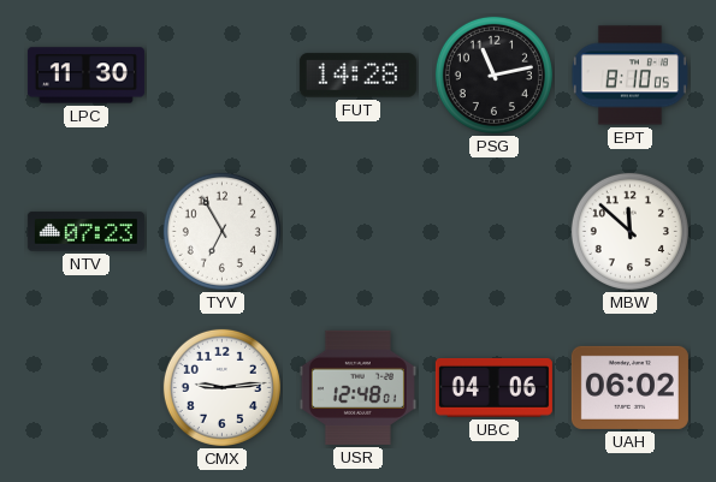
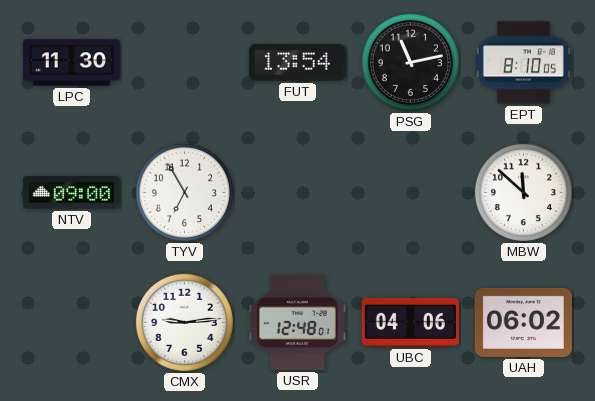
FUT: 14:28 -> 13:54
NTV: 07:23 -> 09:00
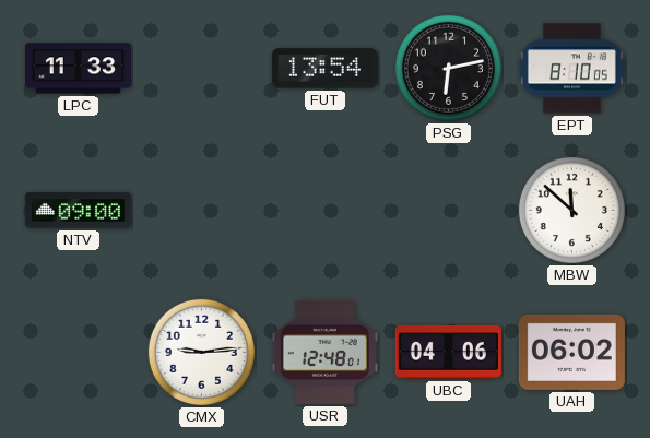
LPC: 11:30 -> 11:33
PSG: 11:13 -> 6:13
TYV: 6:55 -> none
